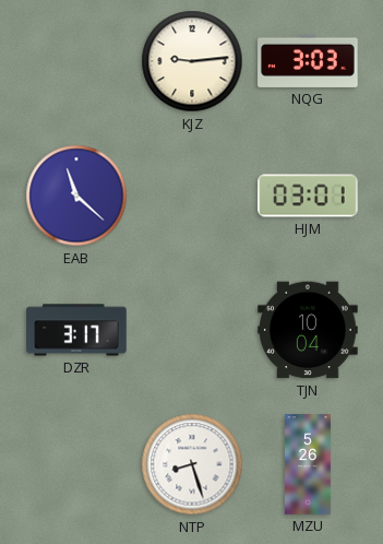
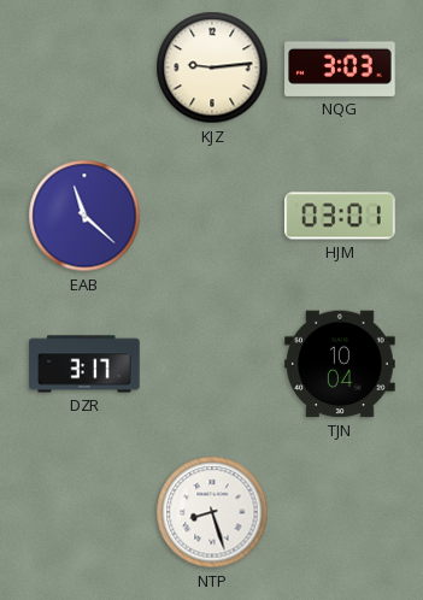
MZU: 5:26 -> none
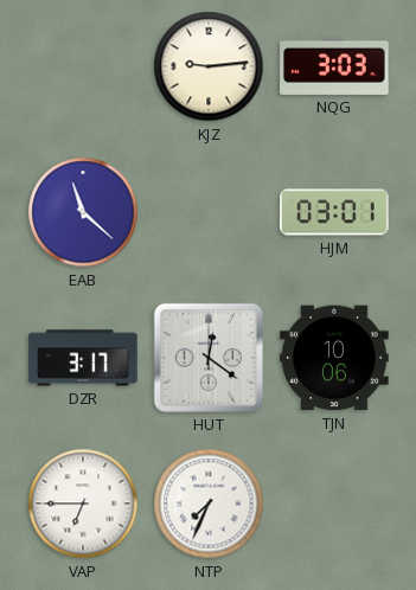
HUT: none -> 12:21
TJN: 10:04 -> 10:06
VAP: none -> 6:45
NTP: 8:27 -> 7:34
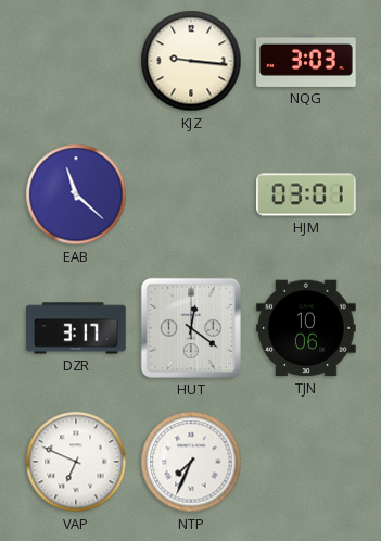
KJZ: 9:14 -> 9:16
VAP: 6:45 -> 6:49
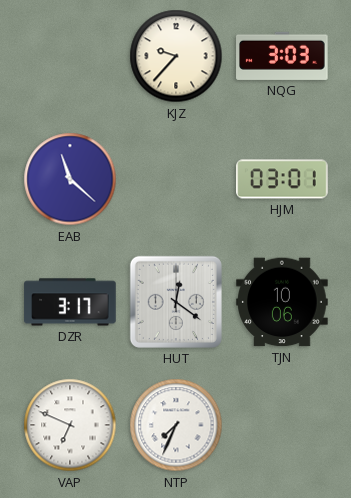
KJZ: 9:16 -> 9:37
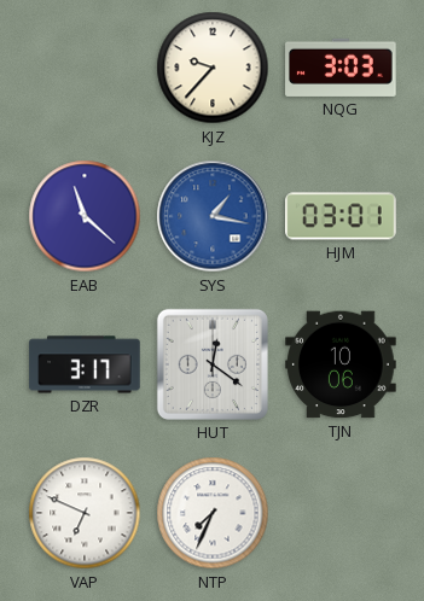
SYS: none -> 1:17
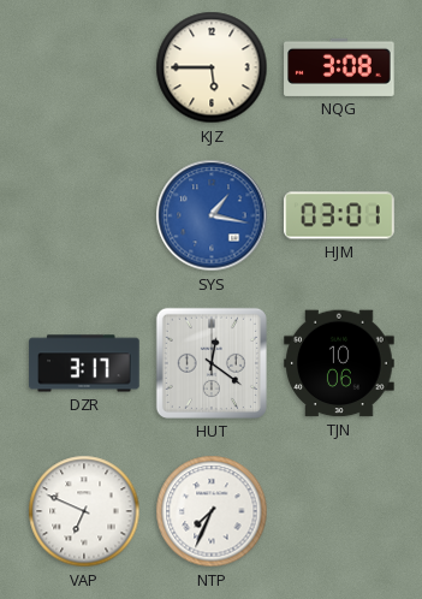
KJZ: 9:37 -> 5:45
NQG: 3:03 -> 3:08
EAB: 11:22 -> none
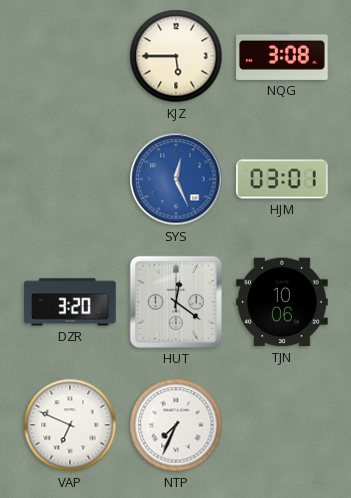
SYS: 1:17 -> 12:26
DZR: 3:17 -> 3:20
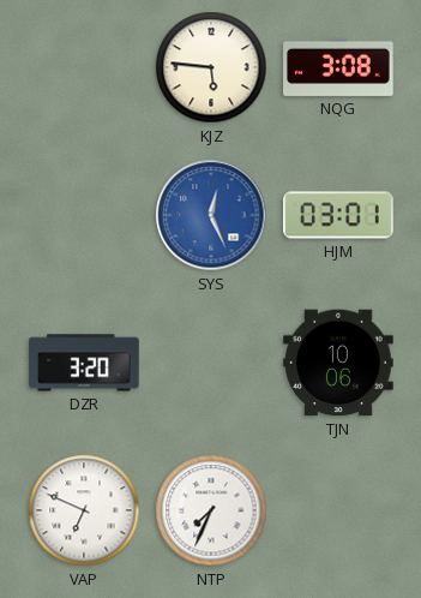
KJZ: 5:45 -> 5:46
HUT: 12:21 -> none
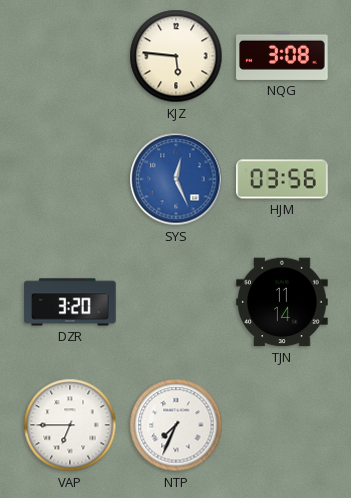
HJM: 03:01 -> 03:56
TJN: 10:06 -> 11:14
VAP: 6:49 -> 6:45
